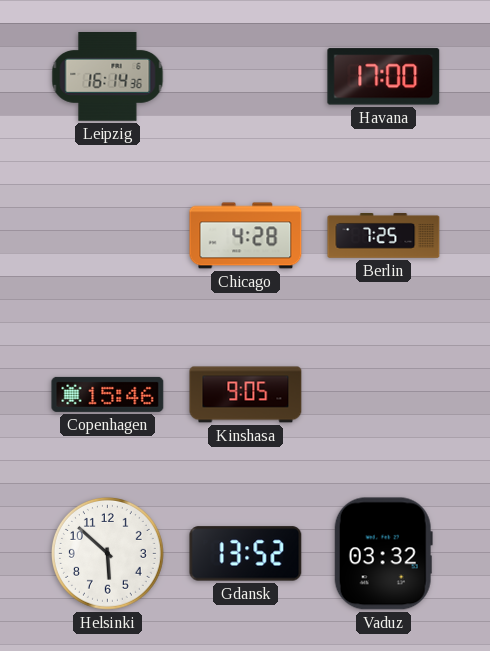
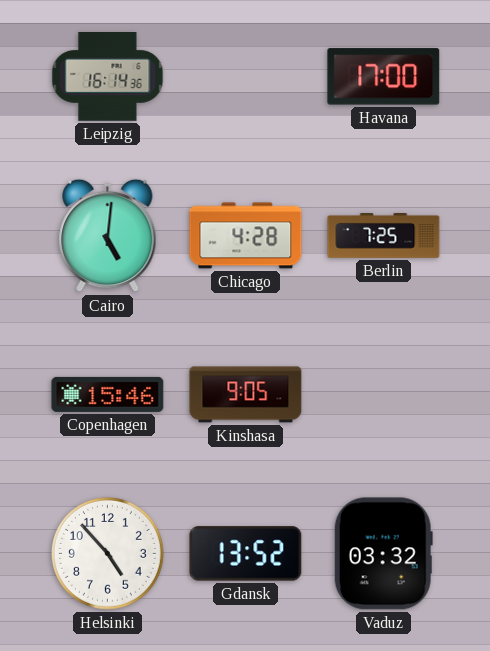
Cairo: none -> 5:01
Helsinki: 5:52 -> 4:53
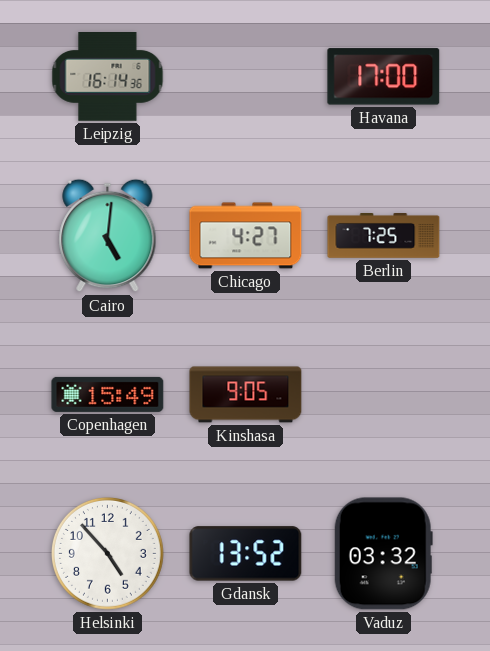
Chicago: 4:28 -> 4:27
Copenhagen: 15:46 -> 15:49
